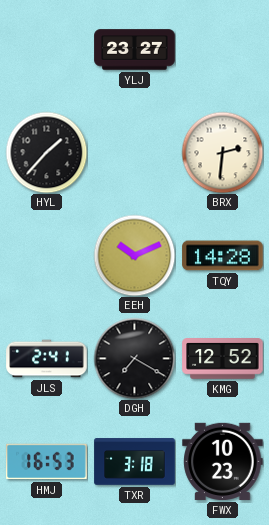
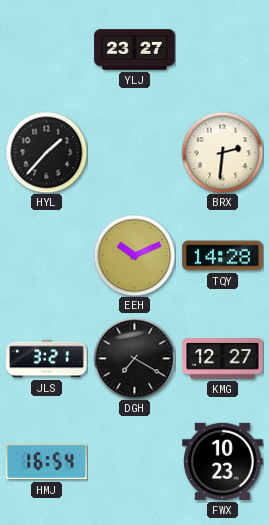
JLS: 2:41 -> 3:21
KMG: 12:52 -> 12:27
HMJ: 16:53 -> 16:54
TXR: 3:18 -> none
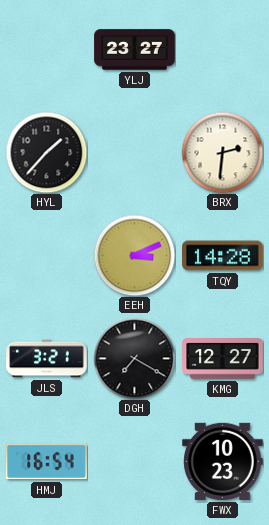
EEH: 10:11 -> 3:11
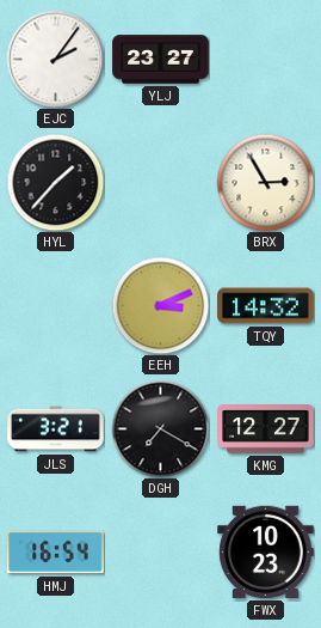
EJC: none -> 2:06
BRX: 2:31 -> 2:55
TQY: 14:28 -> 14:32
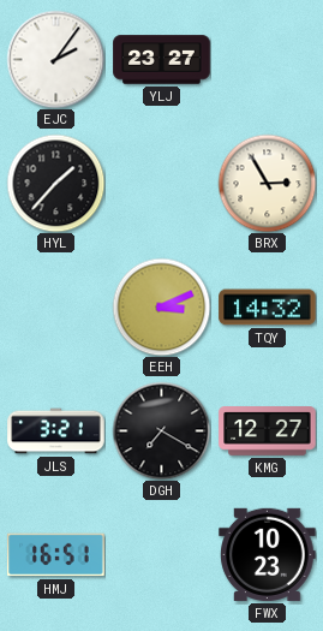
HMJ: 16:54 -> 16:51
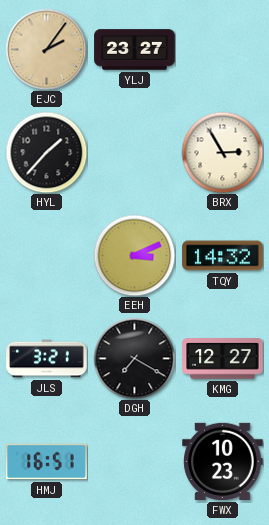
EJC dial: white -> champagne
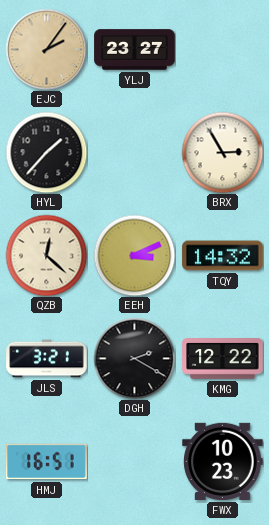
QZB: none -> 12:22
DGH: 7:20 -> 2:20
KMG: 12:27 -> 12:22
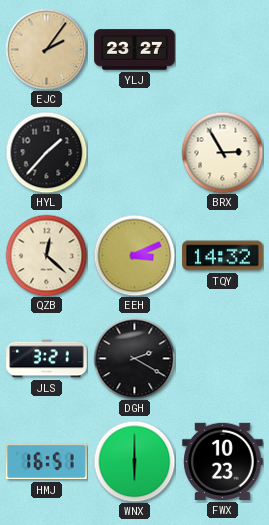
KMG: 12:22 -> none
WNX: none -> 6:00
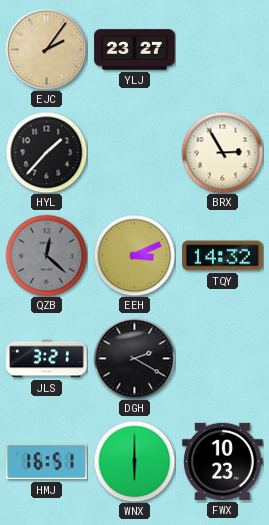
QZB dial: cream -> grey
